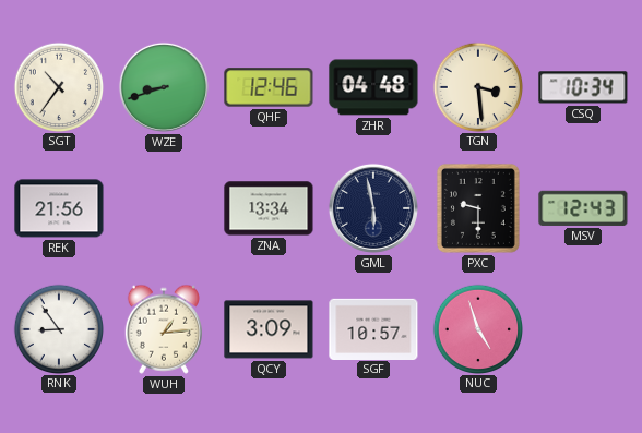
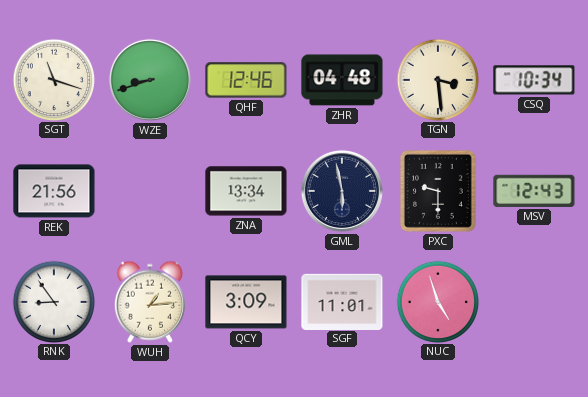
SGT: 10:36 -> 11:18
SGF: 10:57 -> 11:01
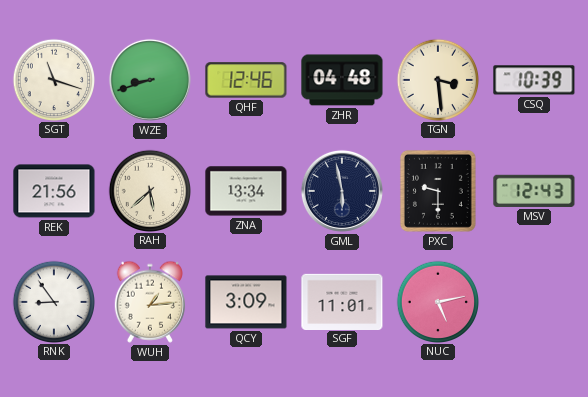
CSQ: 10:34 -> 10:39
RAH: none -> 5:38
NUC: 4:57 -> 5:13
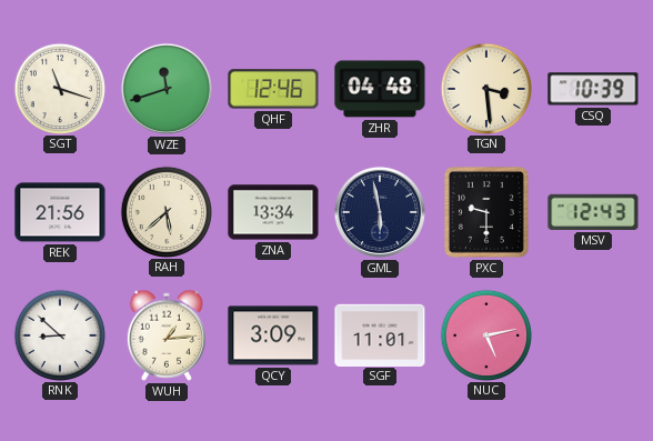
WZE: 8:42 -> 11:42
RNK: 8:54 -> 8:52
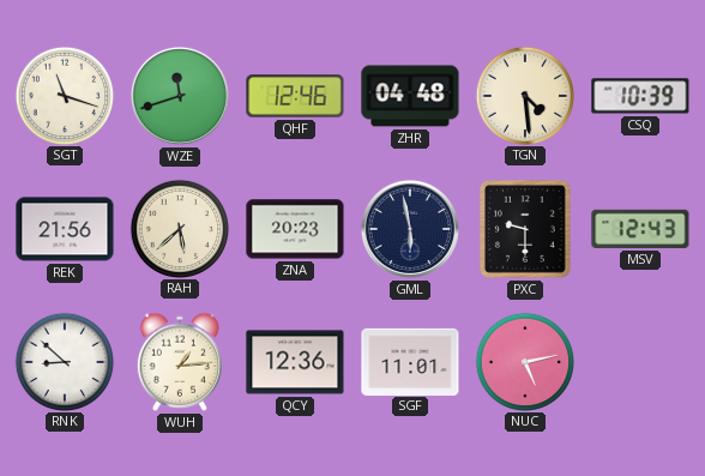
TGN: 3:29 -> 4:29
ZNA: 13:34 -> 20:23
QCY: 3:09 -> 12:36
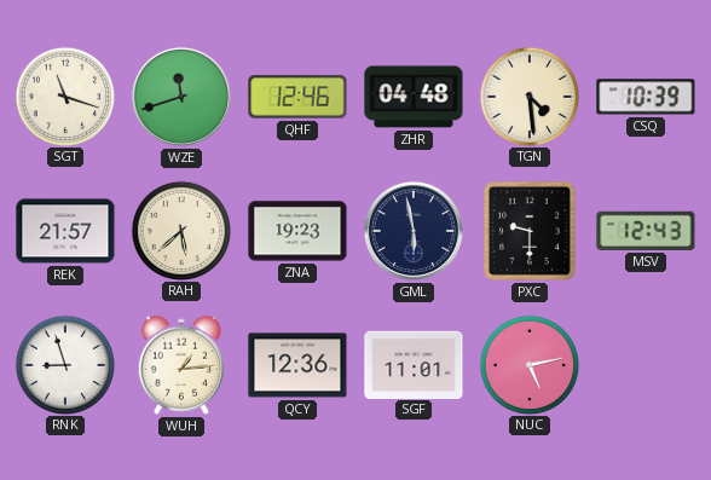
REK: 21:56 -> 21:57
ZNA: 20:23 -> 19:23
RNK: 8:52 -> 8:57
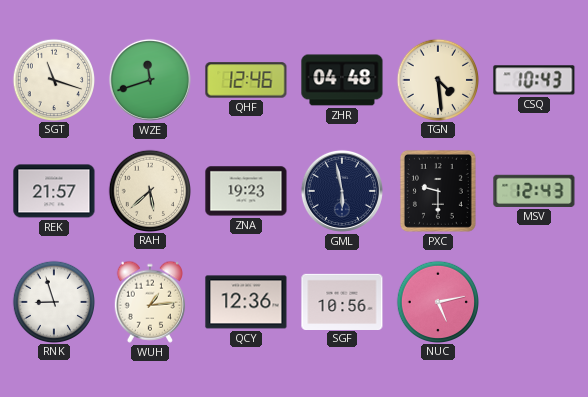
CSQ: 10:39 -> 10:43
SGF: 11:01 -> 10:56
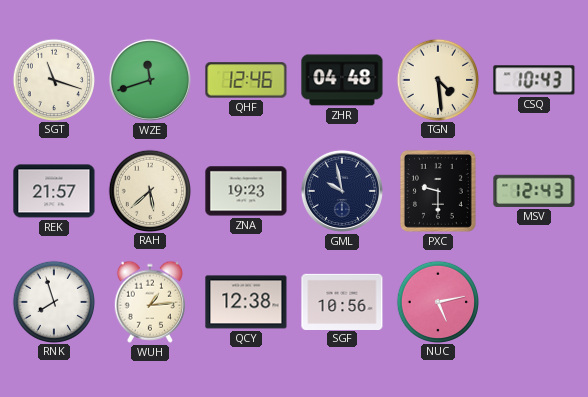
GML: 5:58 -> 9:58
RNK: 8:57 -> 7:57
QCY: 12:36 -> 12:38
